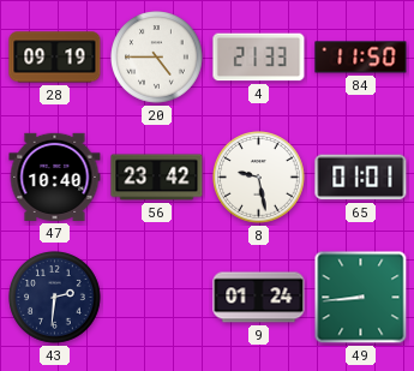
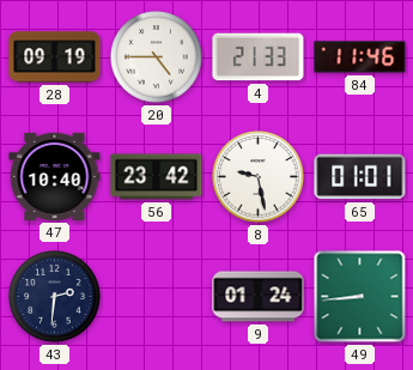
84: 11:50 -> 11:46
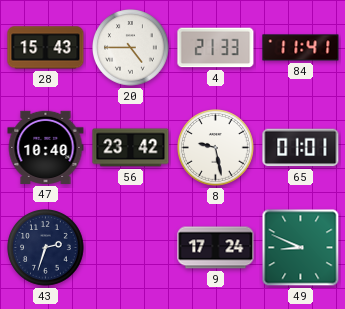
28: 09:19 -> 15:43
84: 11:46 -> 11:41
43: 2:31 -> 2:33
9: 01:24 -> 17:24
49: 8:44 -> 8:49
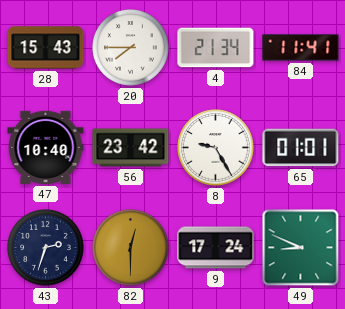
20: 4:45 -> 7:45
4: 21:33 -> 21:34
8: 9:28 -> 9:25
82: none -> 12:30
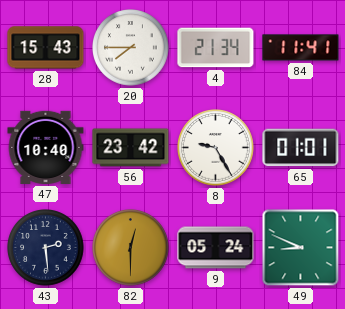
43: 2:33 -> 2:29
9: 17:24 -> 05:24
